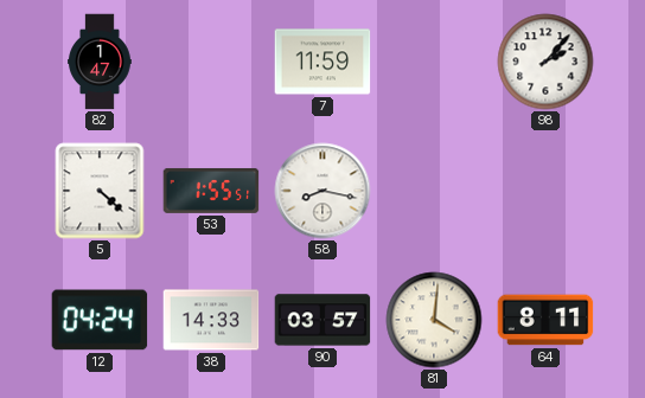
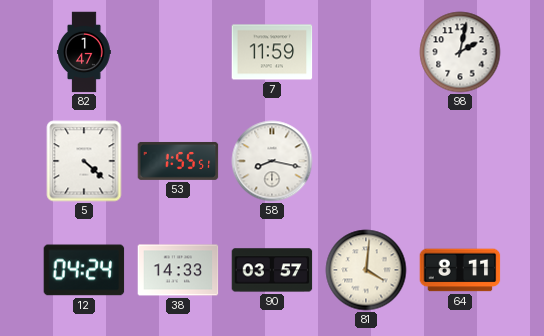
98: 2:07 -> 2:02
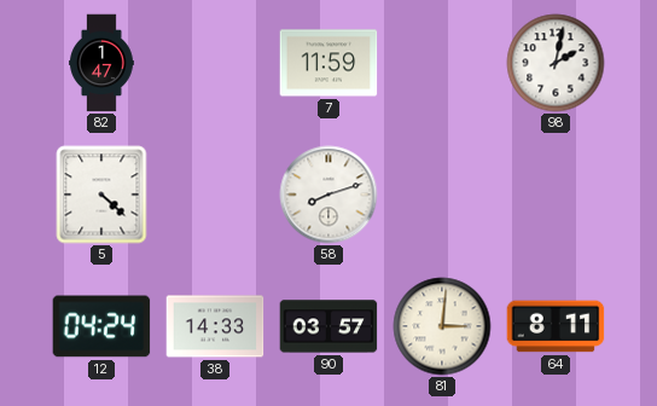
53: 1:55 -> none
58: 8:17 -> 8:12
81: 4:01 -> 3:01
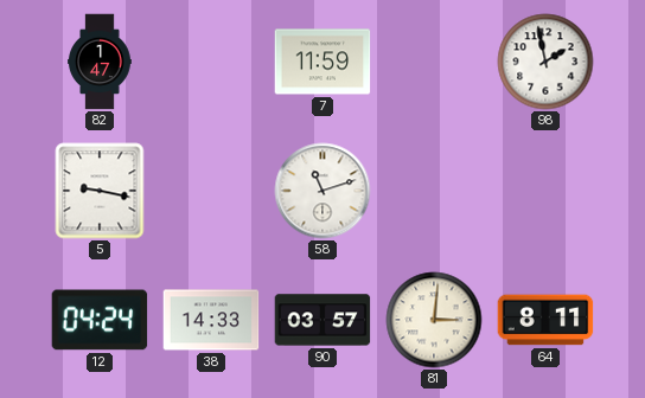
98: 2:02 -> 1:58
5: 4:22 -> 9:17
58: 8:12 -> 11:12
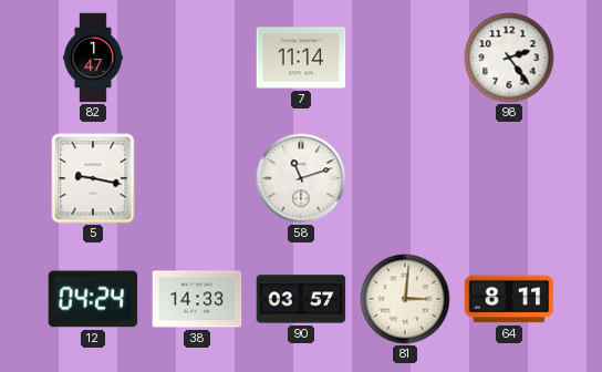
7: 11:59 -> 11:14
98: 1:58 -> 2:24
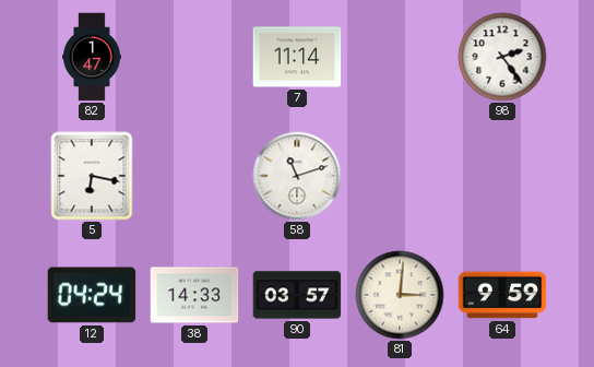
5: 9:17 -> 6:17
64: 8:11 -> 9:59
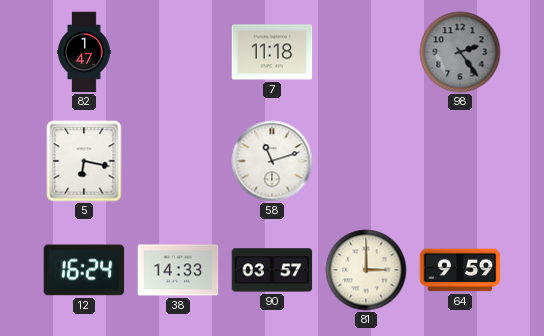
7: 11:14 -> 11:18
98 dial: white -> grey
12: 04:24 -> 16:24
81: 3:01 -> 3:00
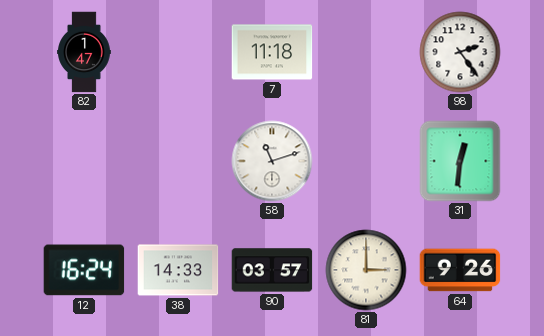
98 dial: grey -> white
5: 6:17 -> none
31: none -> 12:31
64: 9:59 -> 9:26
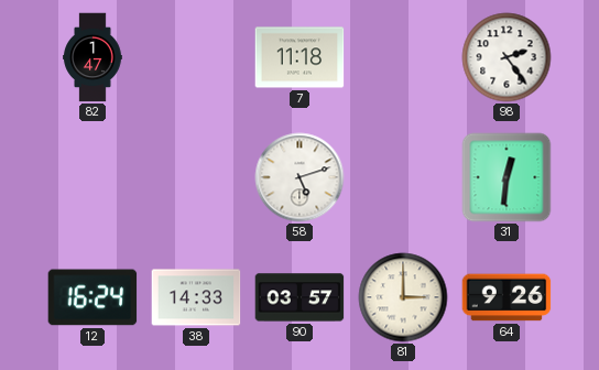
58: 11:12 -> 5:12
